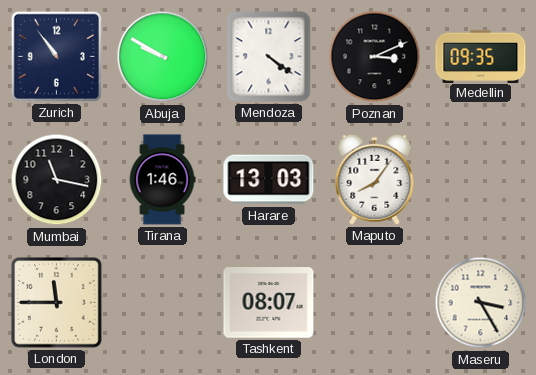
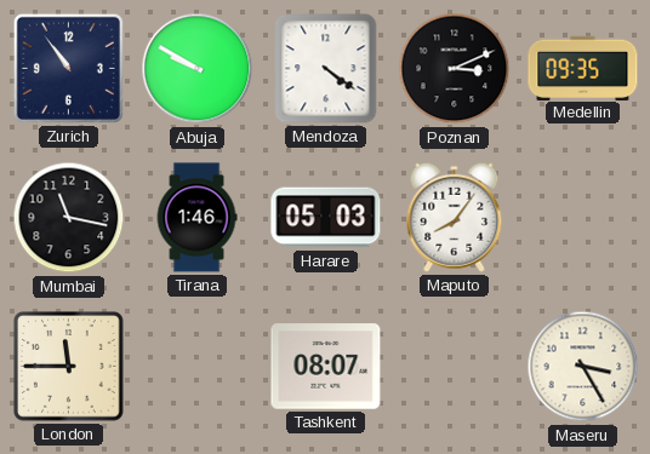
Harare: 13:03 -> 05:03
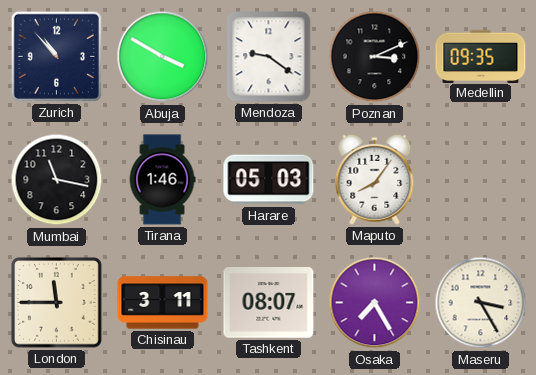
Zurich: 10:54 -> 10:53
Abuja: 9:50 -> 3:50
Mendoza: 4:21 -> 9:21
Chisinau: none -> 3:11
Osaka: none -> 7:25
